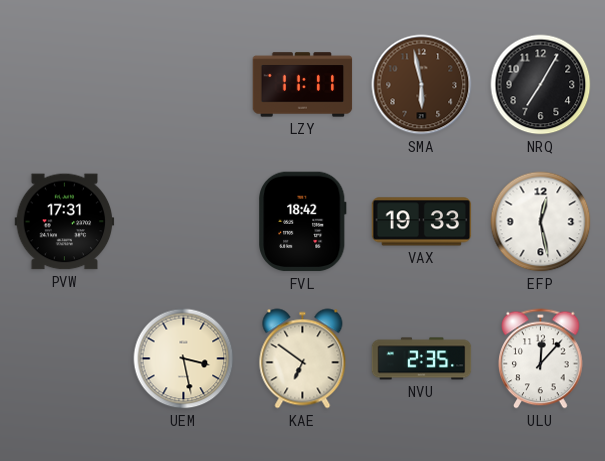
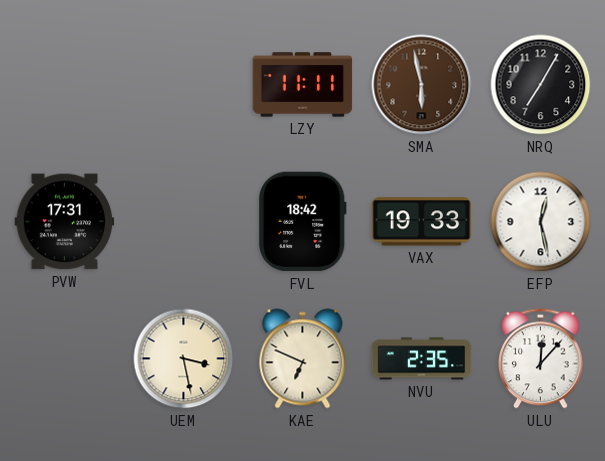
KAE: 6:51 -> 6:49
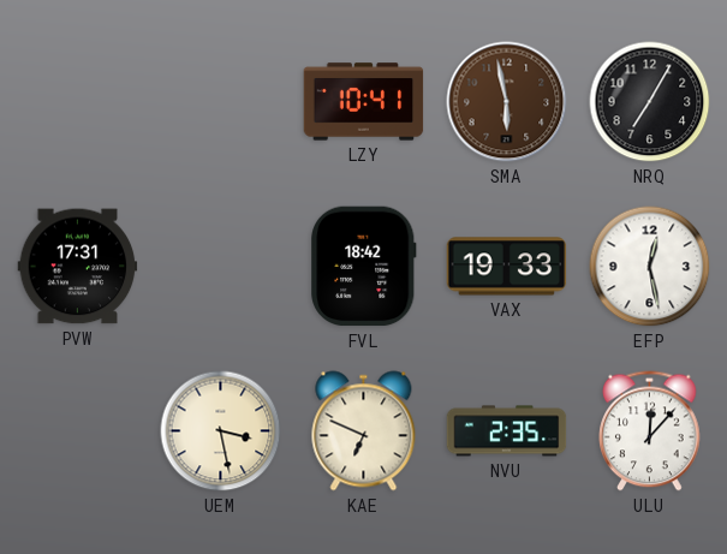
LZY: 11:11 -> 10:41
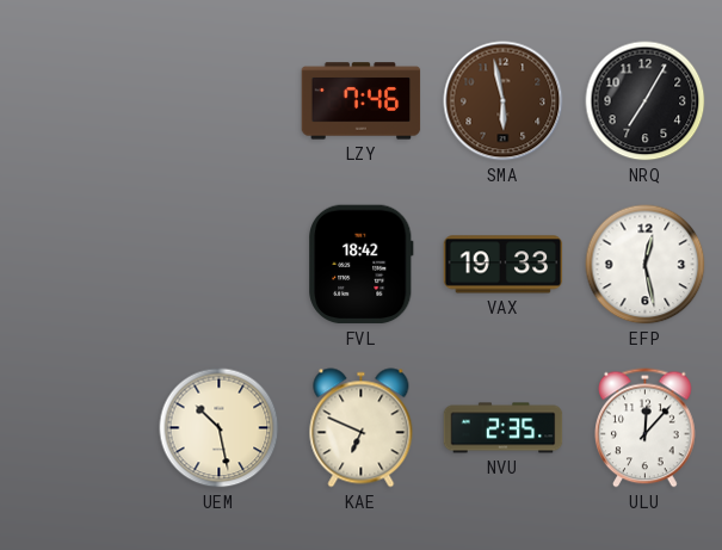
LZY: 10:41 -> 7:46
PVW: 17:31 -> none
UEM: 3:28 -> 10:28
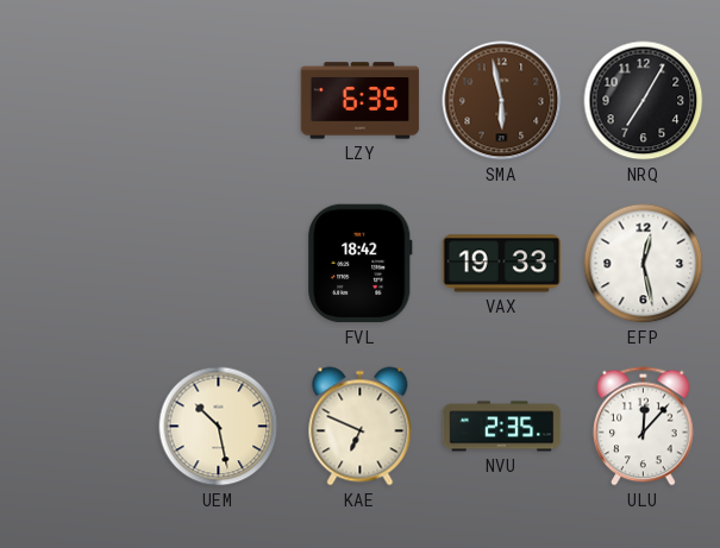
LZY: 7:46 -> 6:35
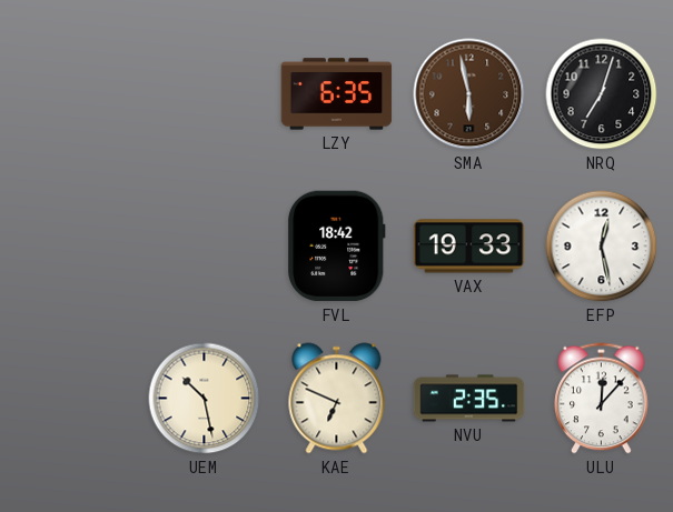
NRQ: 7:05 -> 7:03
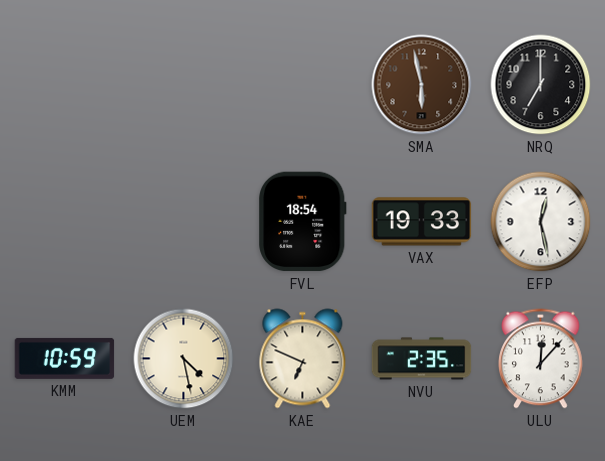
LZY: 6:35 -> none
NRQ: 7:03 -> 7:00
FVL: 18:42 -> 18:54
KMM: none -> 10:59
UEM: 10:28 -> 4:28
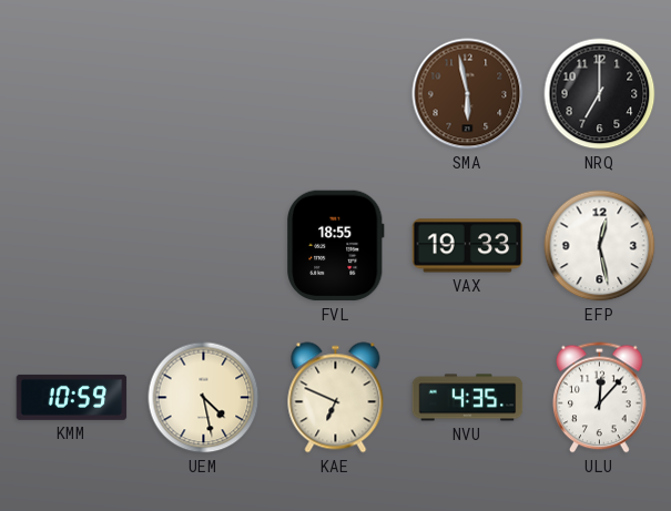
FVL: 18:54 -> 18:55
NVU: 2:35 -> 4:35
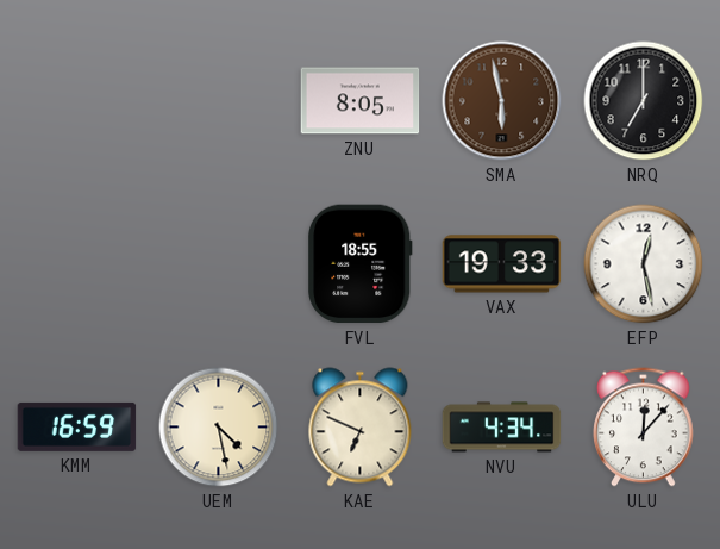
ZNU: none -> 8:05
KMM: 10:59 -> 16:59
NVU: 4:35 -> 4:34
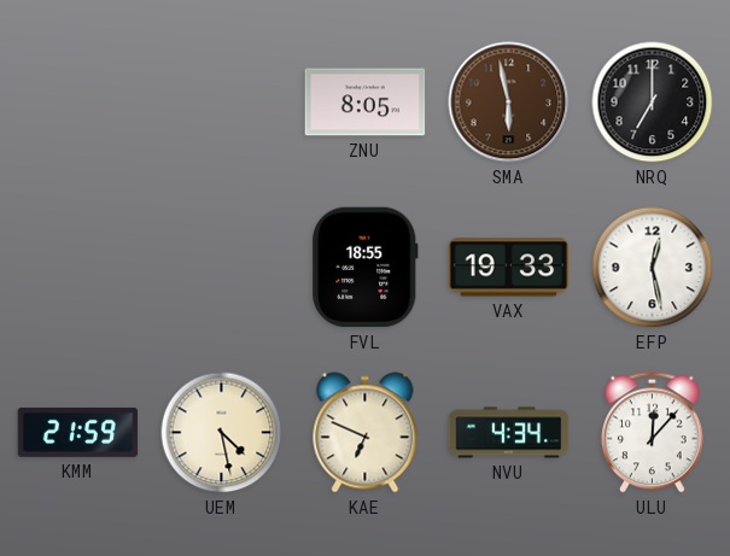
KMM: 16:59 -> 21:59
